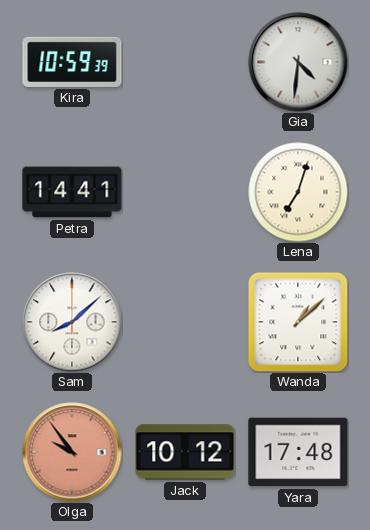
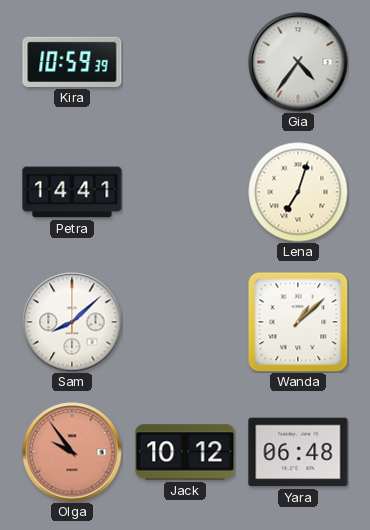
Gia: 4:31 -> 4:36
Yara: 17:48 -> 06:48
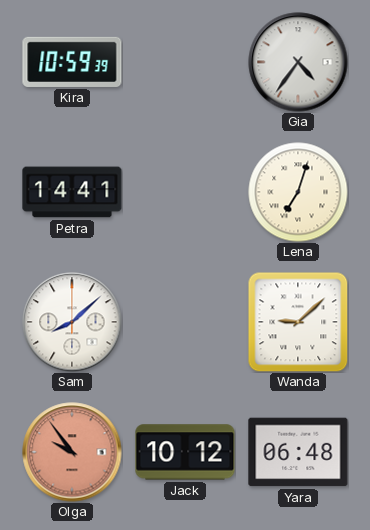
Wanda: 1:08 -> 9:08
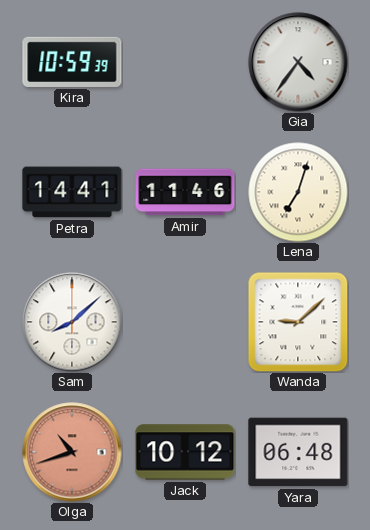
Amir: none -> 11:46
Olga: 9:54 -> 10:42
